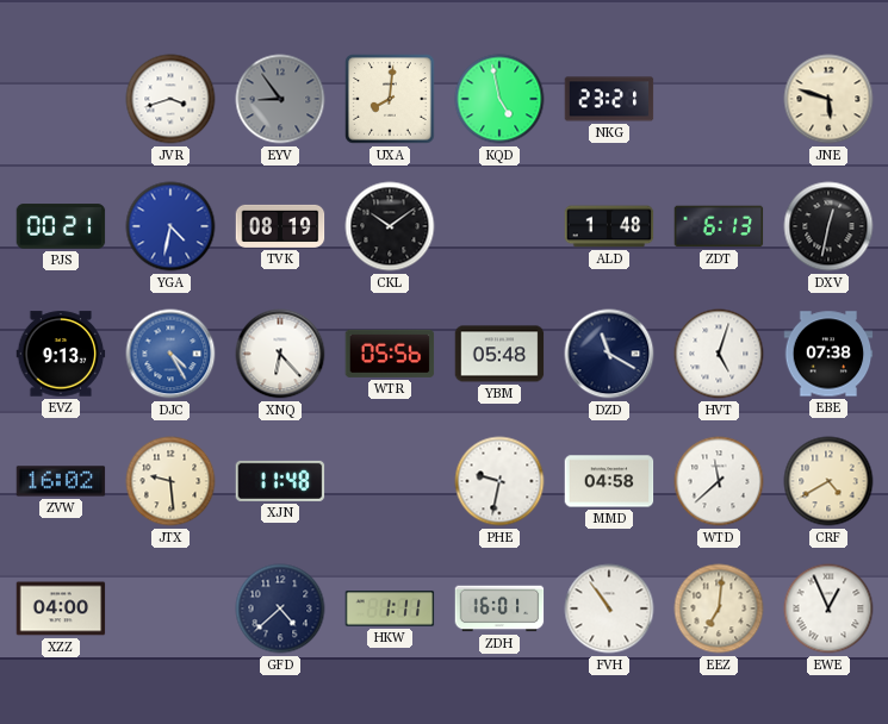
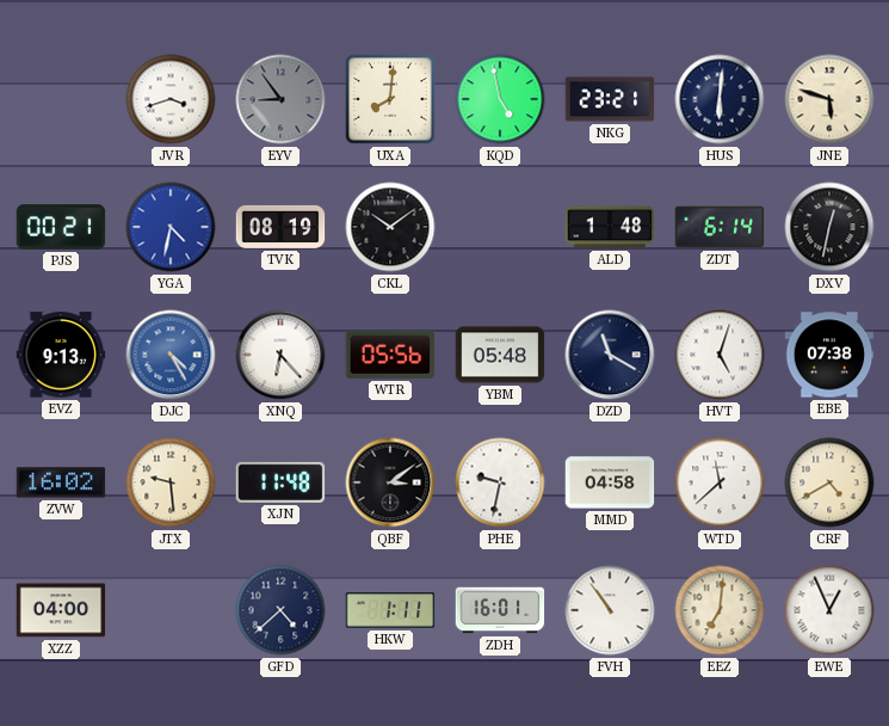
HUS: none -> 6:01
ZDT: 6:13 -> 6:14
QBF: none -> 3:09
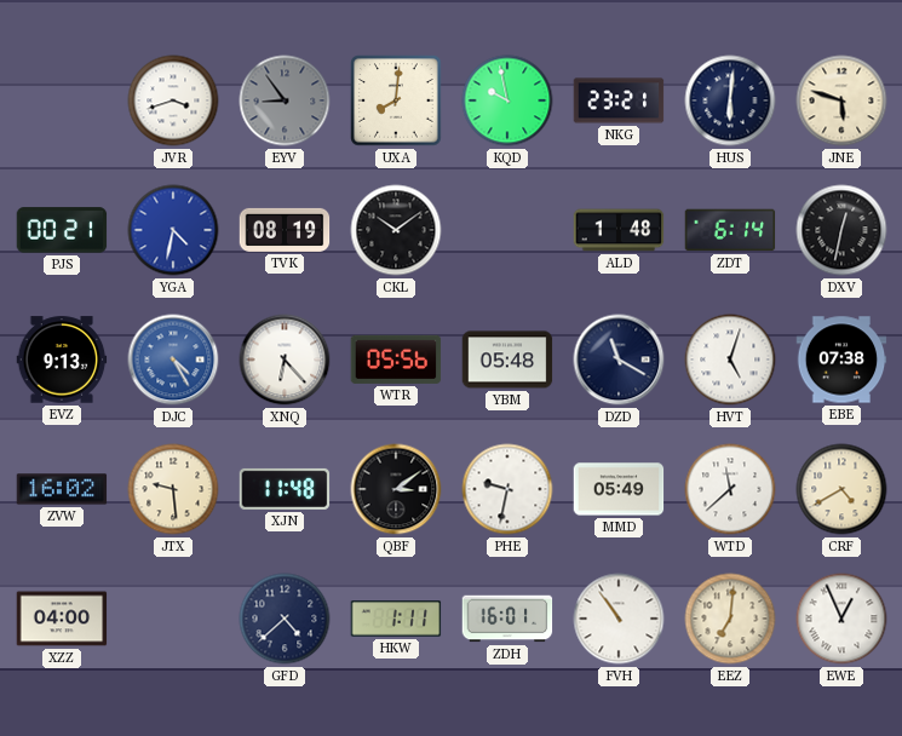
KQD: 4:58 -> 9:58
MMD: 04:58 -> 05:49
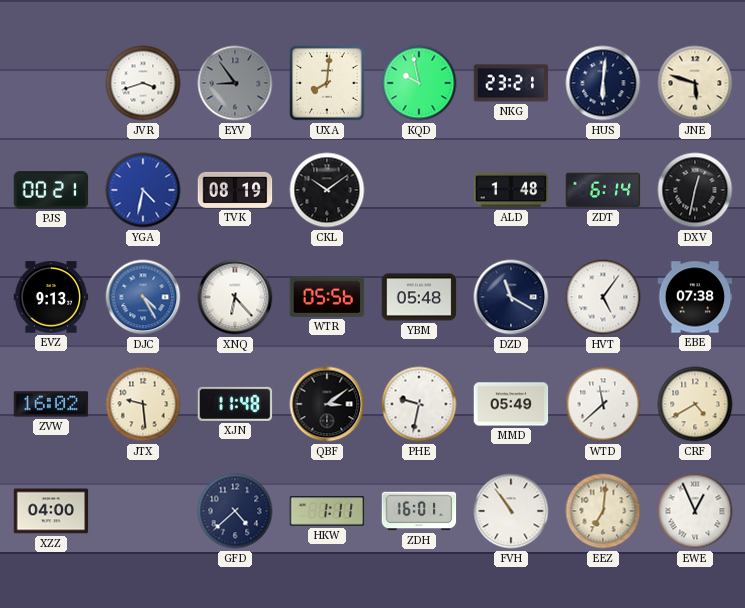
HVT: 5:03 -> 5:06
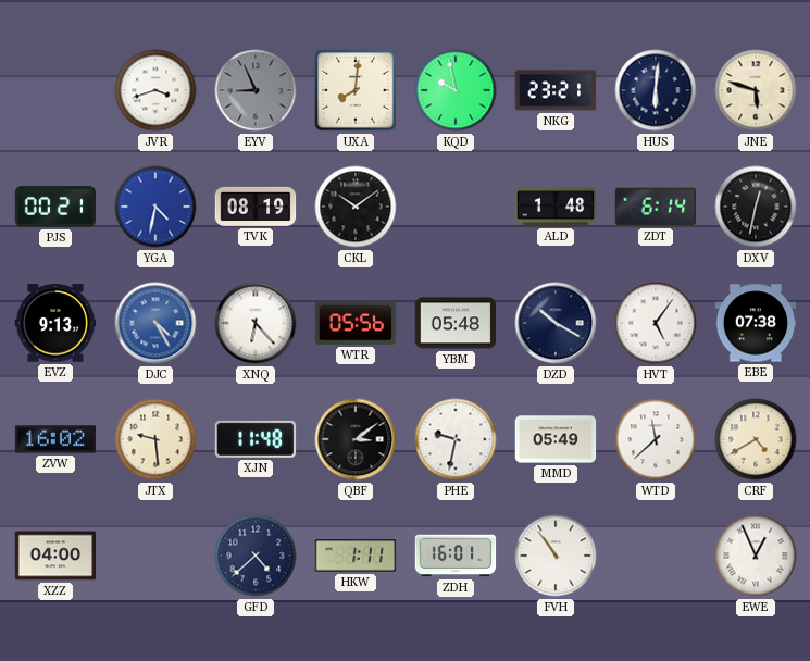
EYV: 8:54 -> 8:56
DZD: 11:20 -> 10:20
EEZ: 7:01 -> none
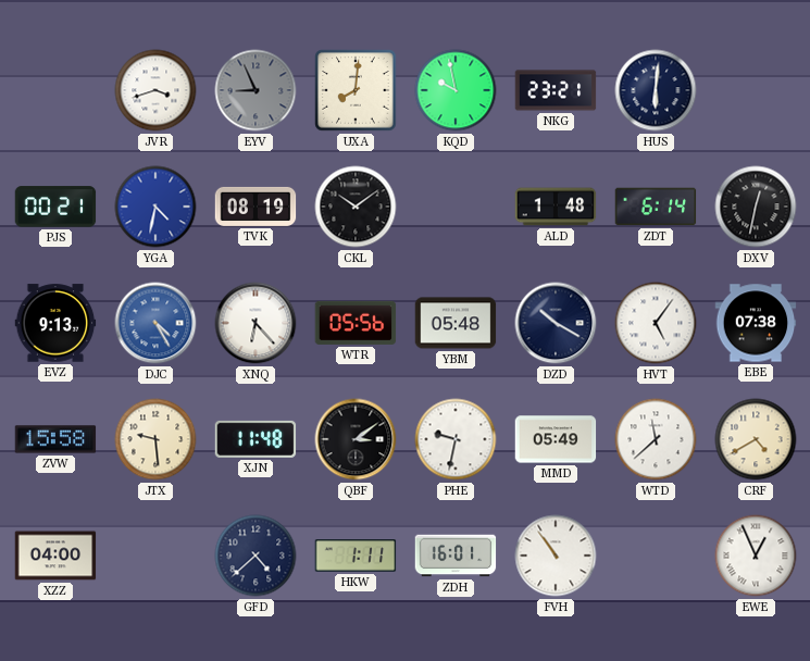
JNE: 5:48 -> none
ZVW: 16:02 -> 15:58
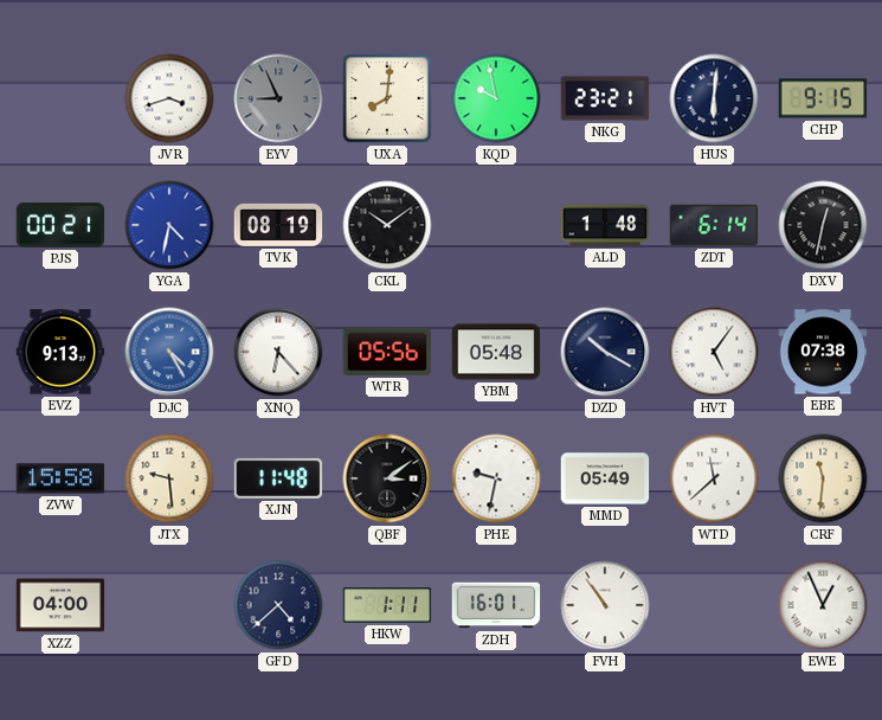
CHP: none -> 9:15
CRF: 4:40 -> 11:31
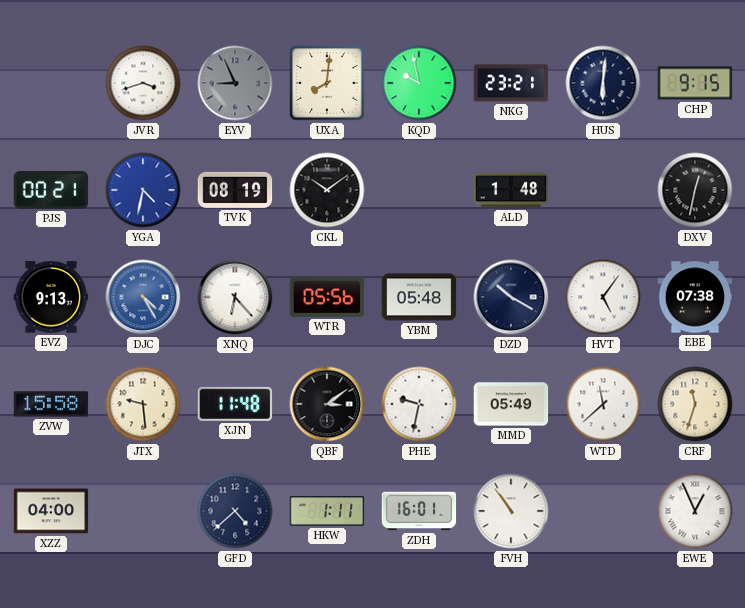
ZDT: 6:14 -> none
CRF: 11:31 -> 11:33
